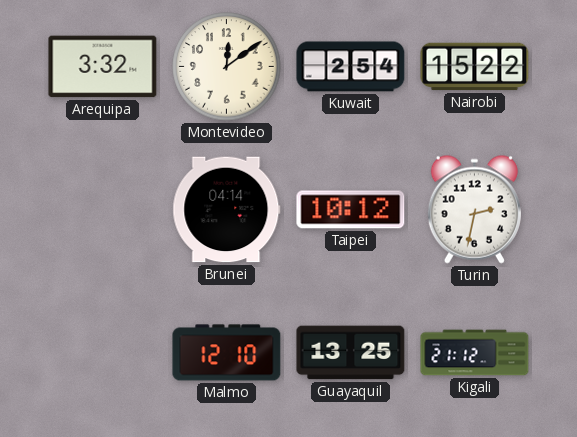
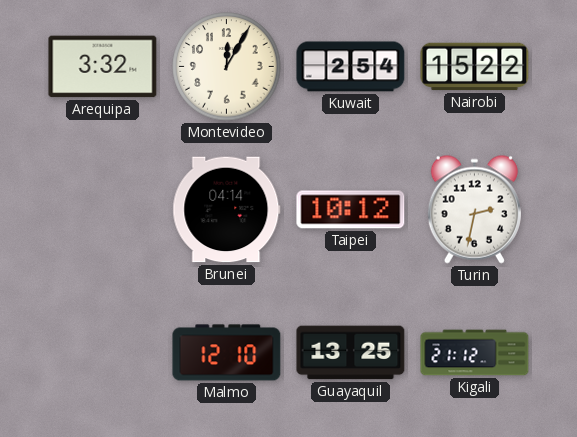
Montevideo: 12:09 -> 12:05
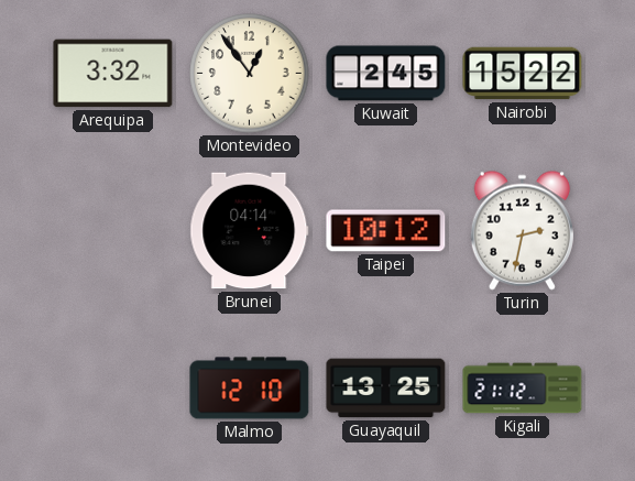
Montevideo: 12:05 -> 12:54
Kuwait: 2:54 -> 2:45
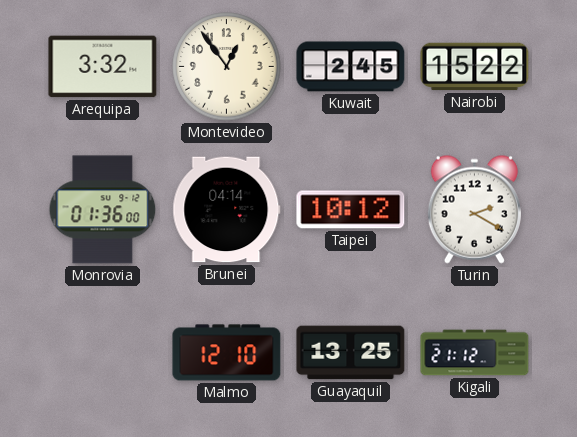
Monrovia: none -> 01:36
Turin: 2:32 -> 2:20
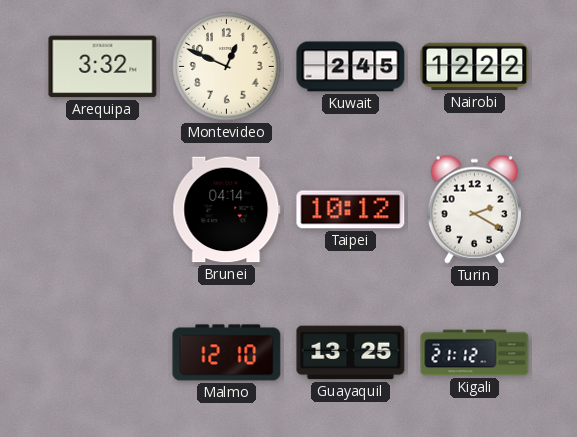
Montevideo: 12:54 -> 12:49
Nairobi: 15:22 -> 12:22
Monrovia: 01:36 -> none
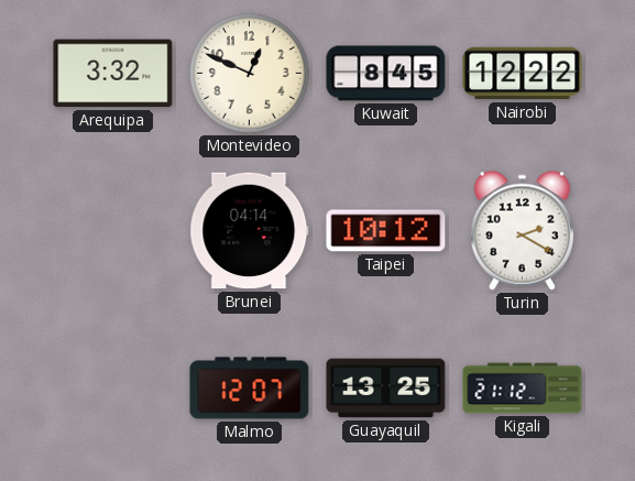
Kuwait: 2:45 -> 8:45
Malmo: 12:10 -> 12:07
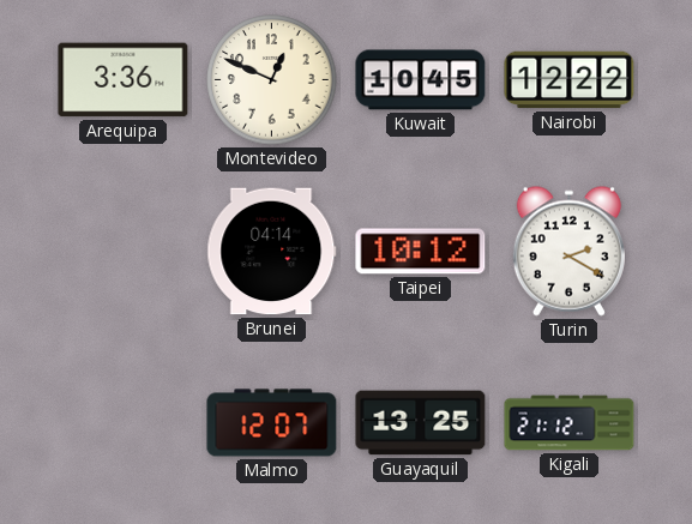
Arequipa: 3:32 -> 3:36
Kuwait: 8:45 -> 10:45
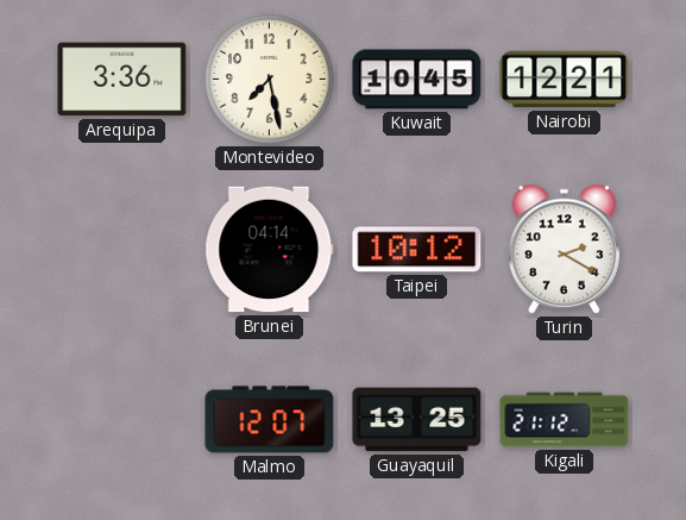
Montevideo: 12:49 -> 7:28
Nairobi: 12:22 -> 12:21
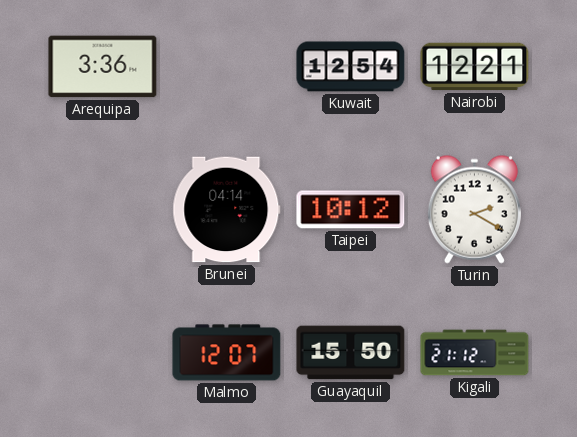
Montevideo: 7:28 -> none
Kuwait: 10:45 -> 12:54
Guayaquil: 13:25 -> 15:50
